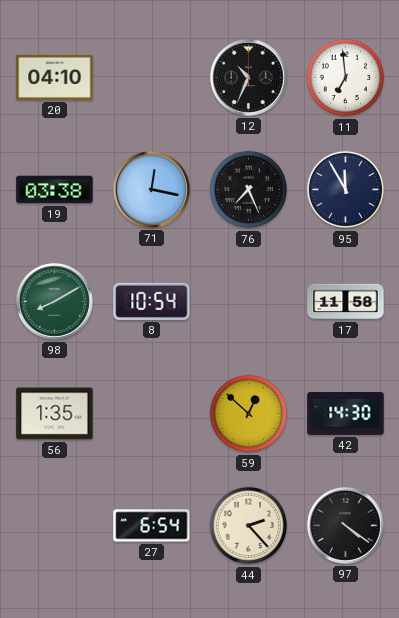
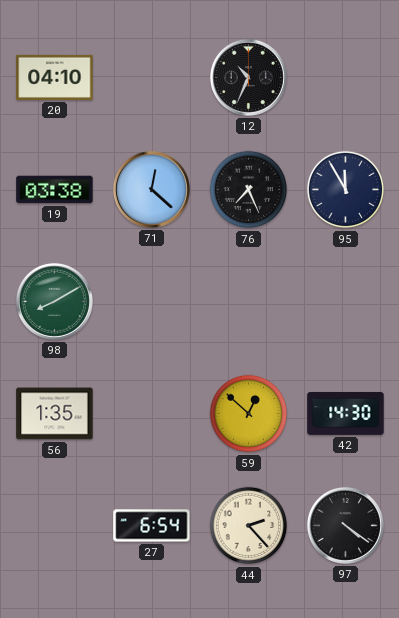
11: 6:59 -> none
71: 12:17 -> 12:22
8: 10:54 -> none
17: 11:58 -> none
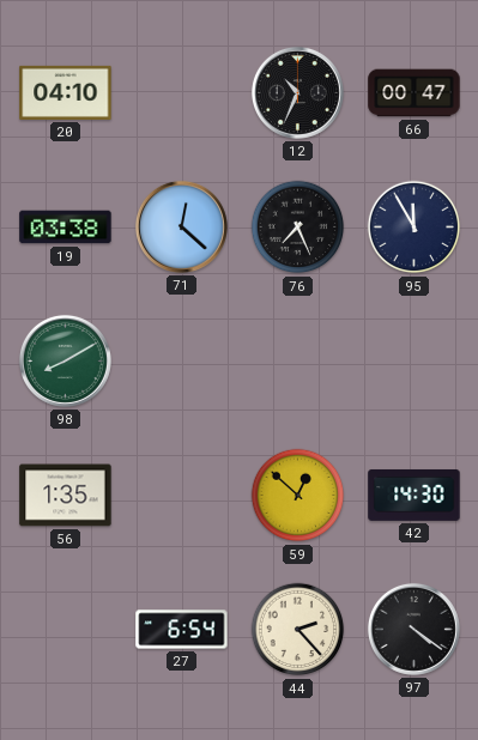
66: none -> 00:47
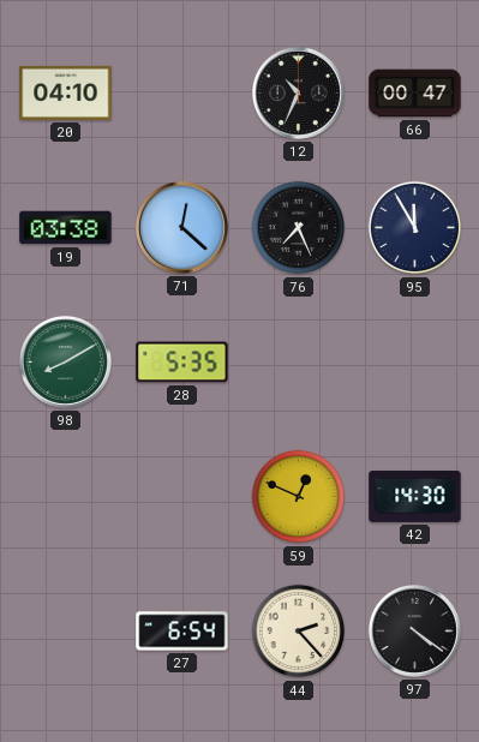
28: none -> 5:35
56: 1:35 -> none
59: 12:52 -> 12:49
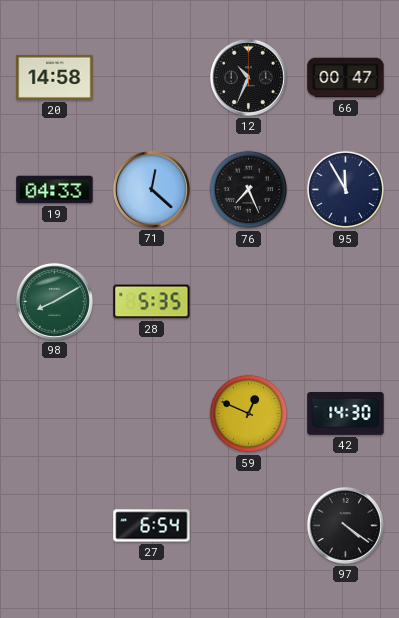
20: 04:10 -> 14:58
19: 03:38 -> 04:33
44: 2:23 -> none
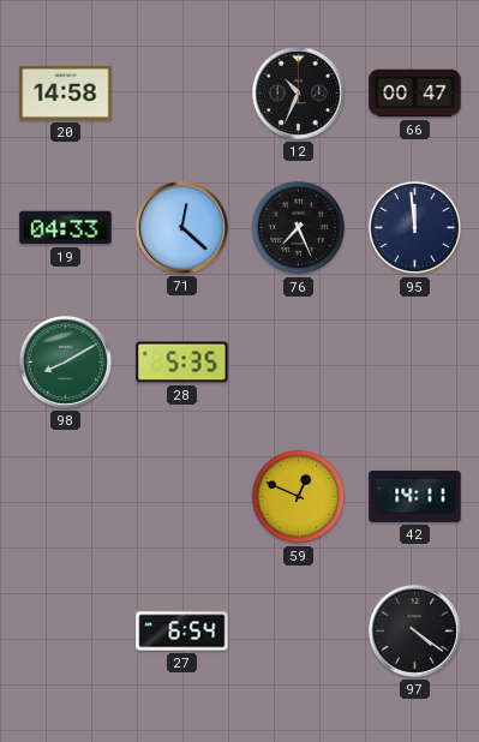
95: 11:55 -> 11:59
42: 14:30 -> 14:11
